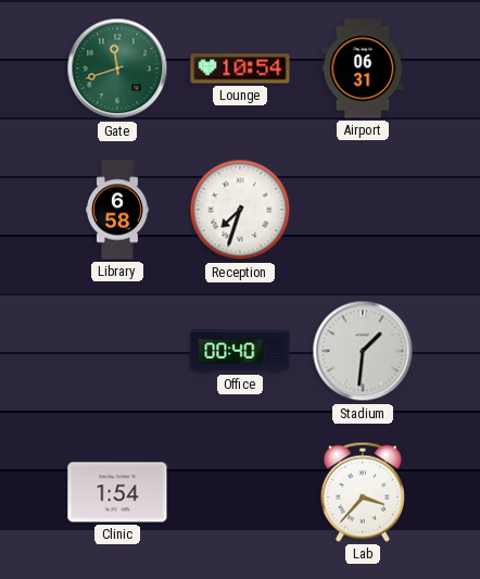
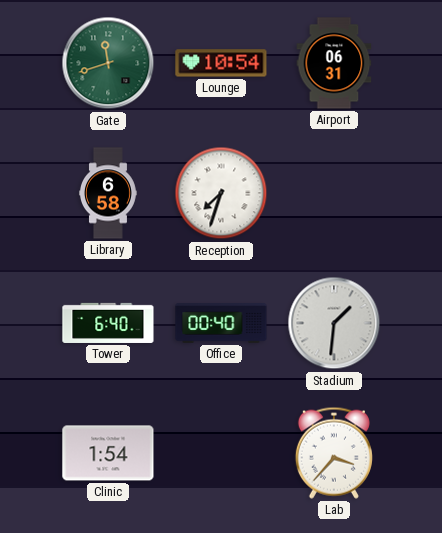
Tower: none -> 6:40
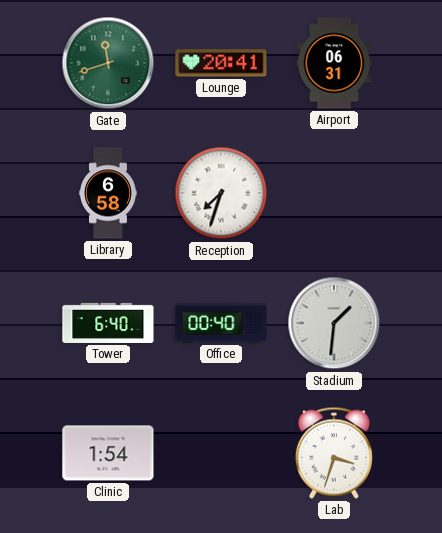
Lounge: 10:54 -> 20:41
Lab: 3:37 -> 3:33
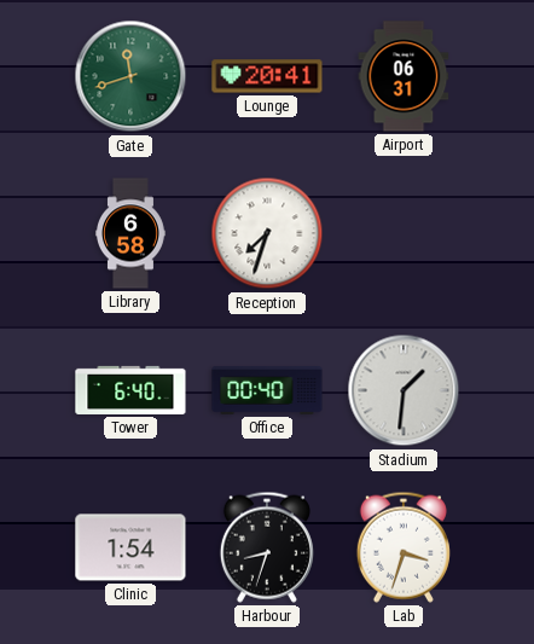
Harbour: none -> 8:33
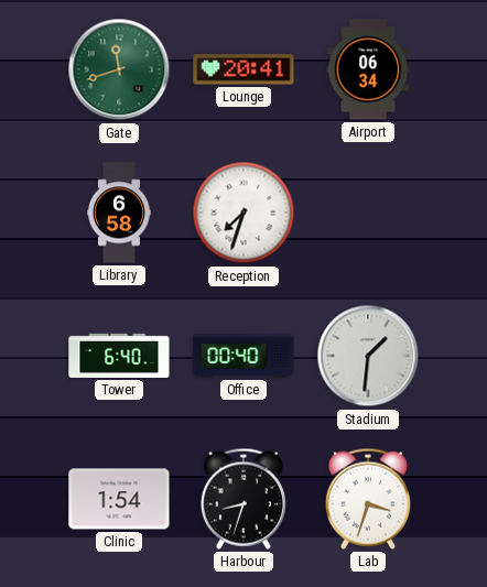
Airport: 06:31 -> 06:34
